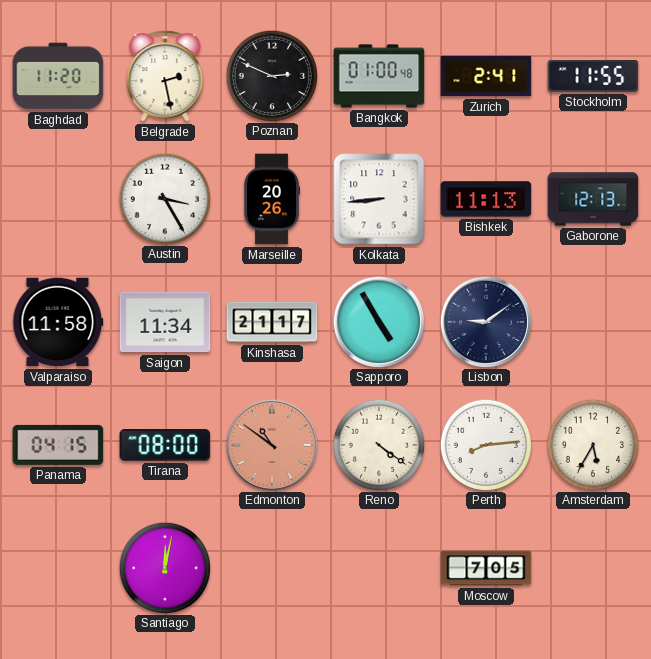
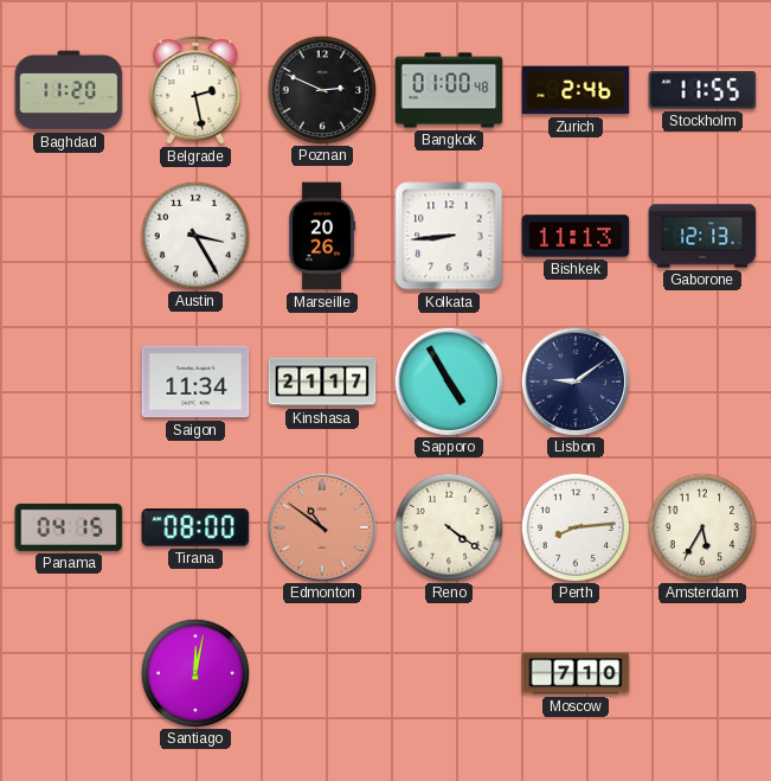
Zurich: 2:41 -> 2:46
Valparaiso: 11:58 -> none
Moscow: 7:05 -> 7:10
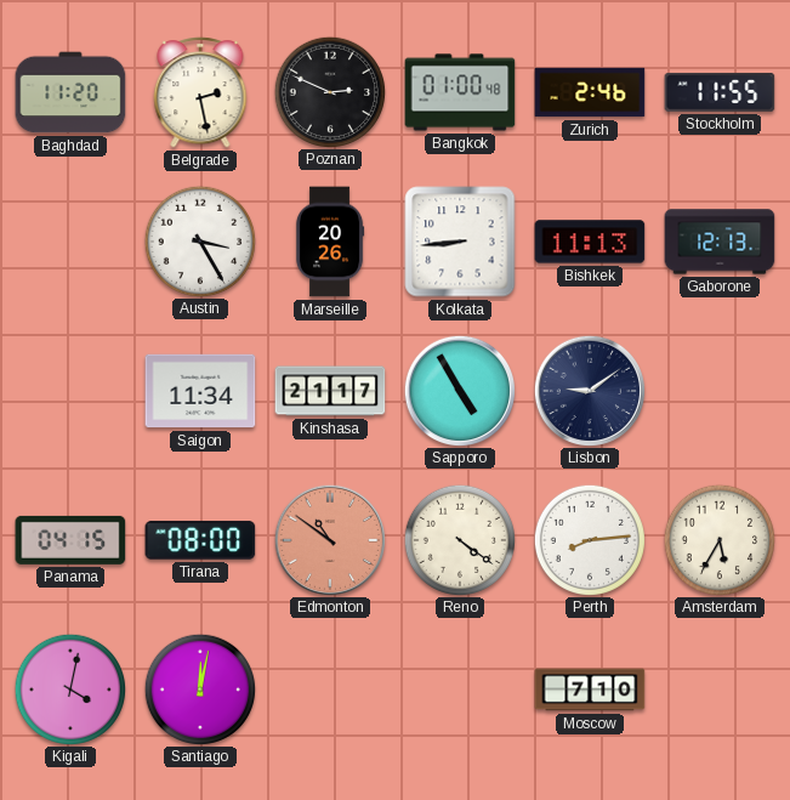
Kigali: none -> 4:02
